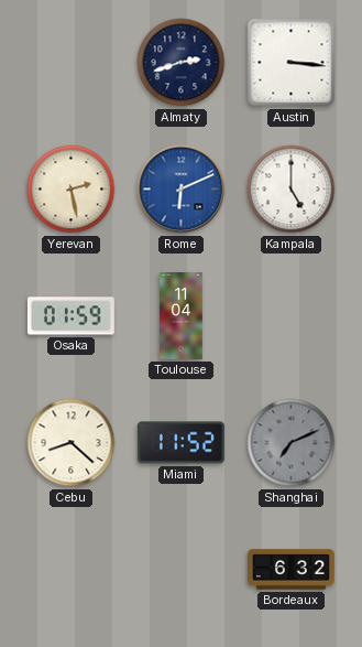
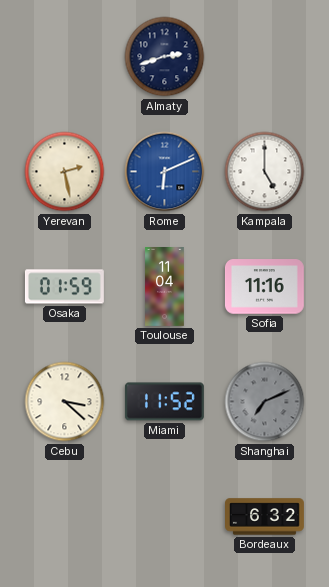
Austin: 3:16 -> none
Sofia: none -> 11:16
Cebu: 8:22 -> 3:22
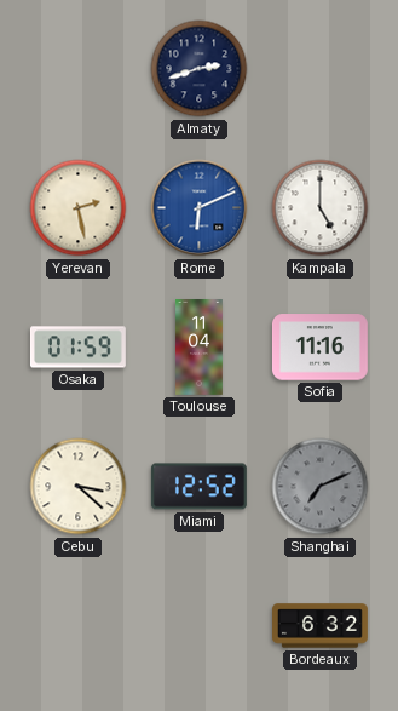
Miami: 11:52 -> 12:52
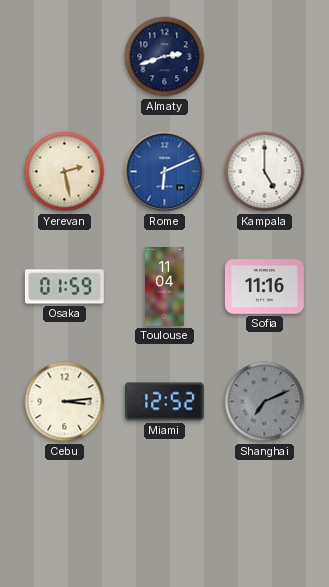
Cebu: 3:22 -> 3:14
Bordeaux: 6:32 -> none
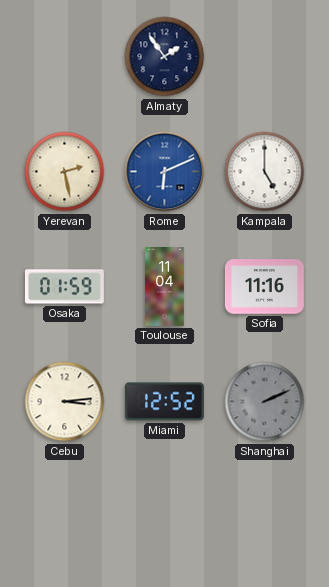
Almaty: 2:42 -> 1:54
Shanghai: 7:11 -> 2:11
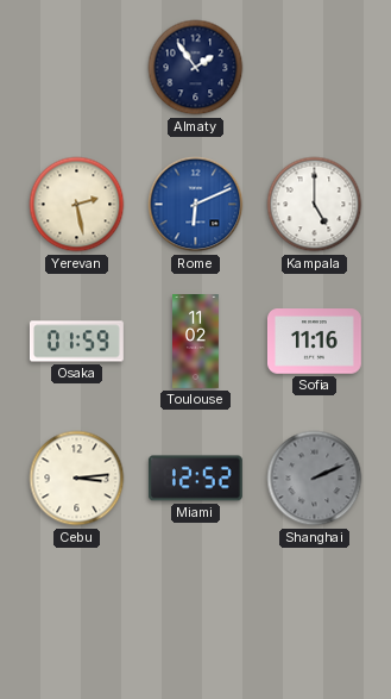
Toulouse: 11:04 -> 11:02
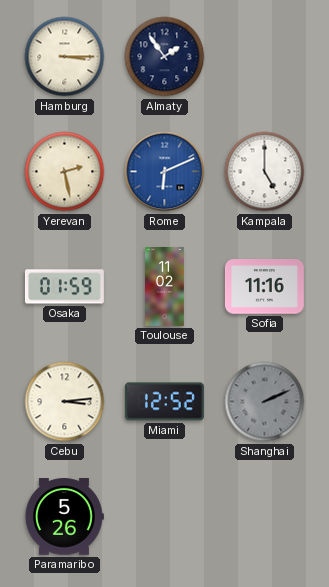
Hamburg: none -> 3:15
Paramaribo: none -> 5:26
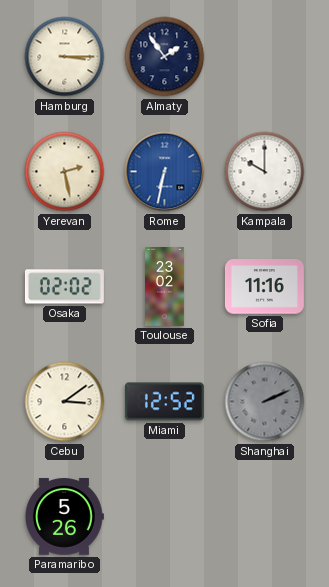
Rome: 6:11 -> 6:32
Kampala: 5:00 -> 10:00
Osaka: 01:59 -> 02:02
Toulouse: 11:02 -> 23:02
Cebu: 3:14 -> 3:09
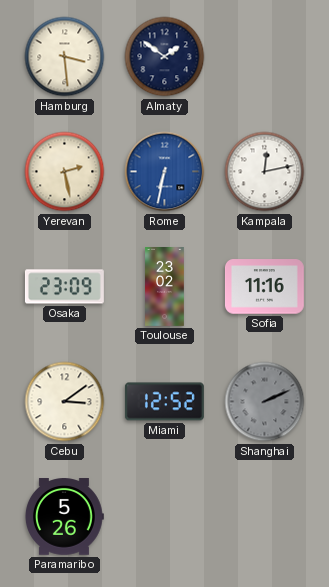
Hamburg: 3:15 -> 3:29
Almaty: 1:54 -> 1:51
Kampala: 10:00 -> 12:13
Osaka: 02:02 -> 23:09
